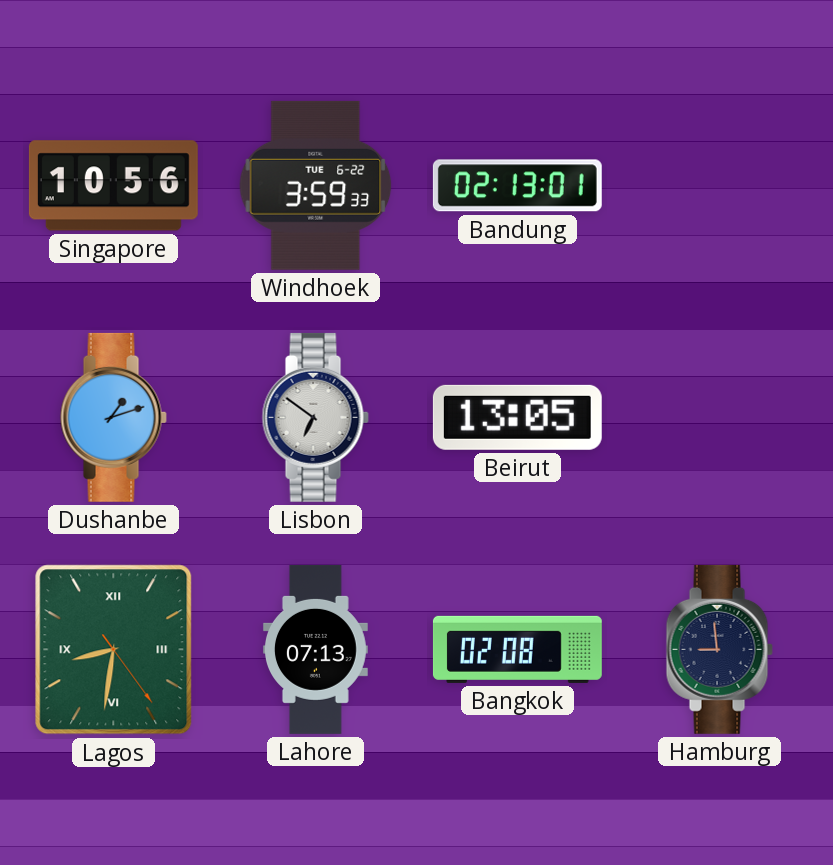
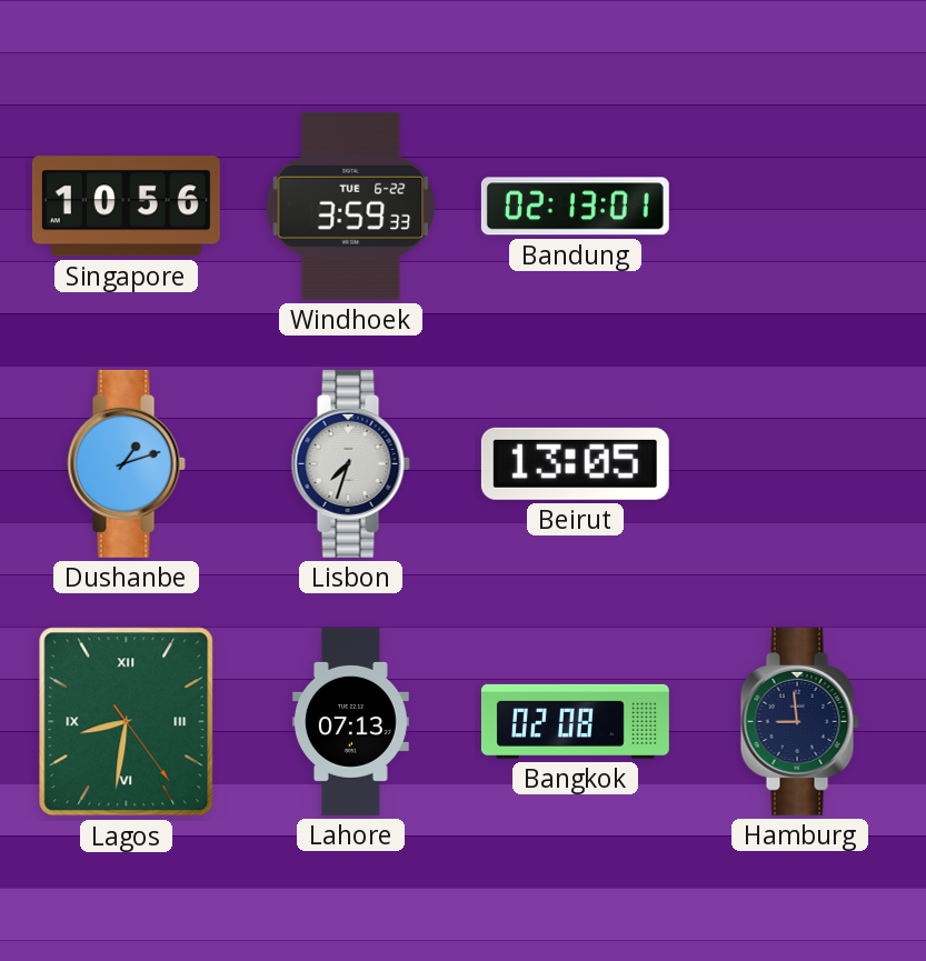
Lisbon: 6:51 -> 7:33
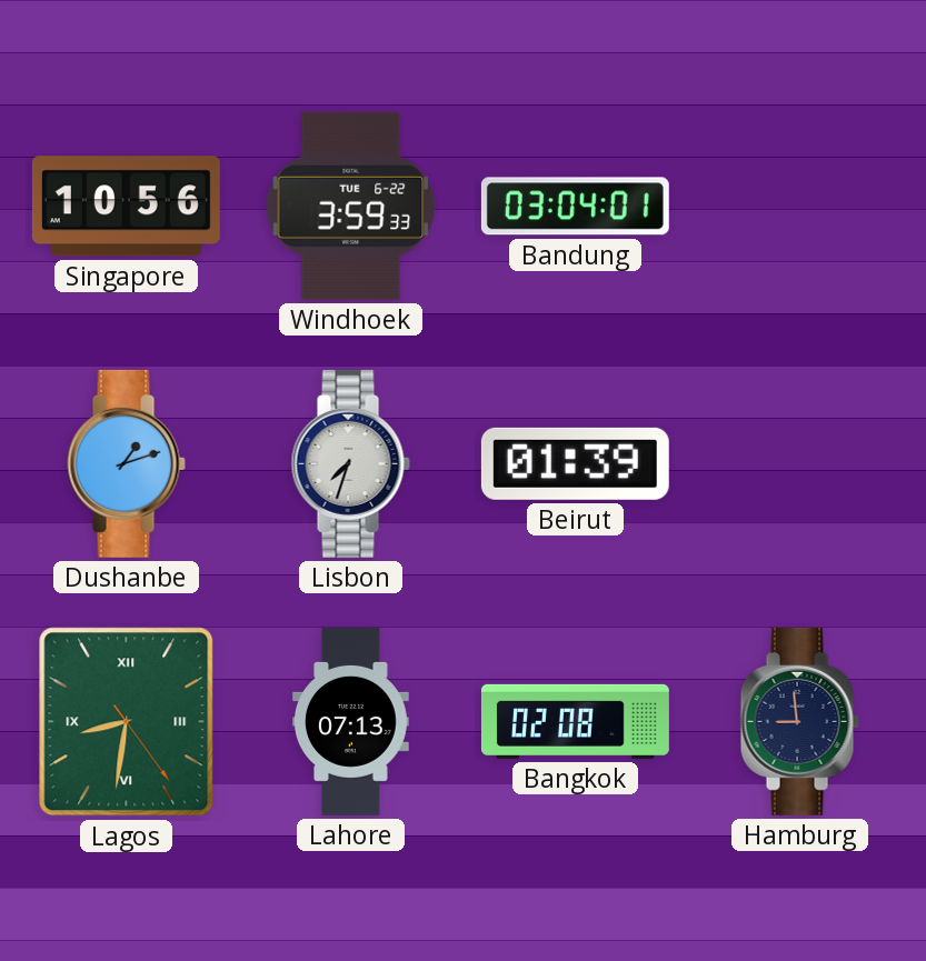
Bandung: 02:13 -> 03:04
Beirut: 13:05 -> 01:39
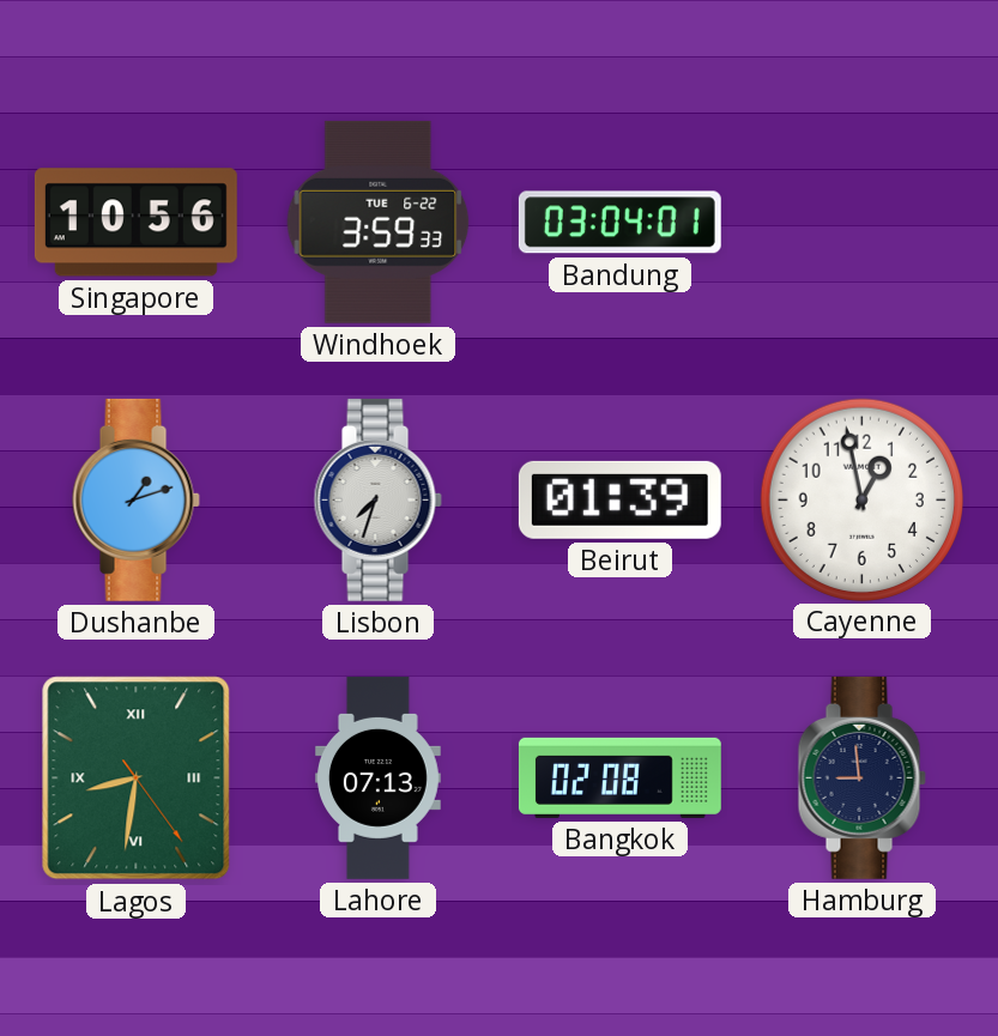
Cayenne: none -> 12:58
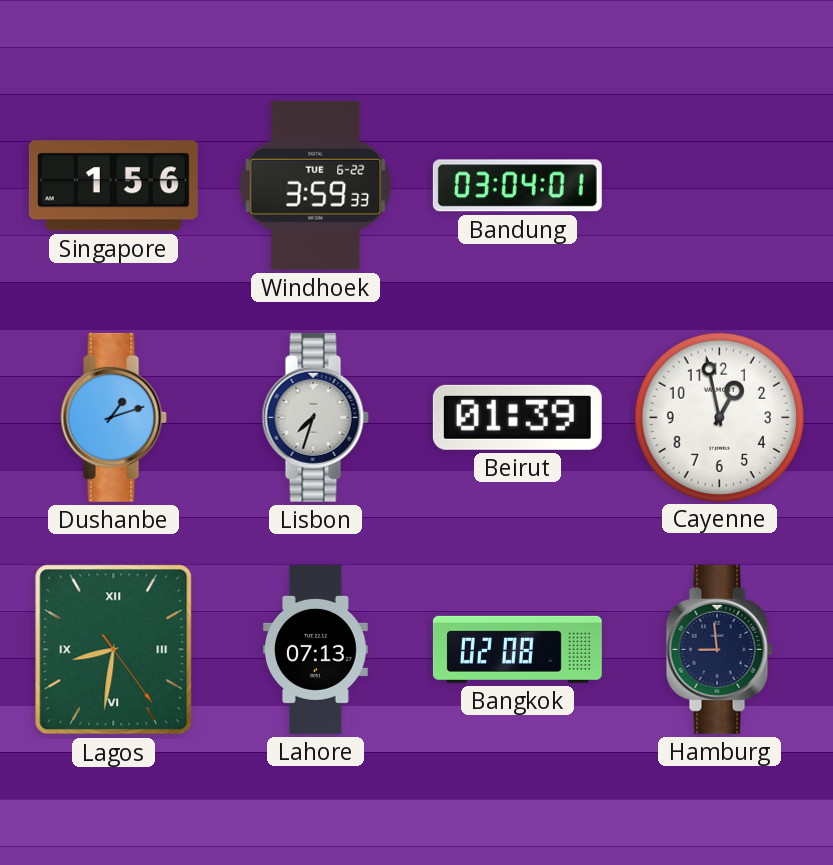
Singapore: 10:56 -> 1:56
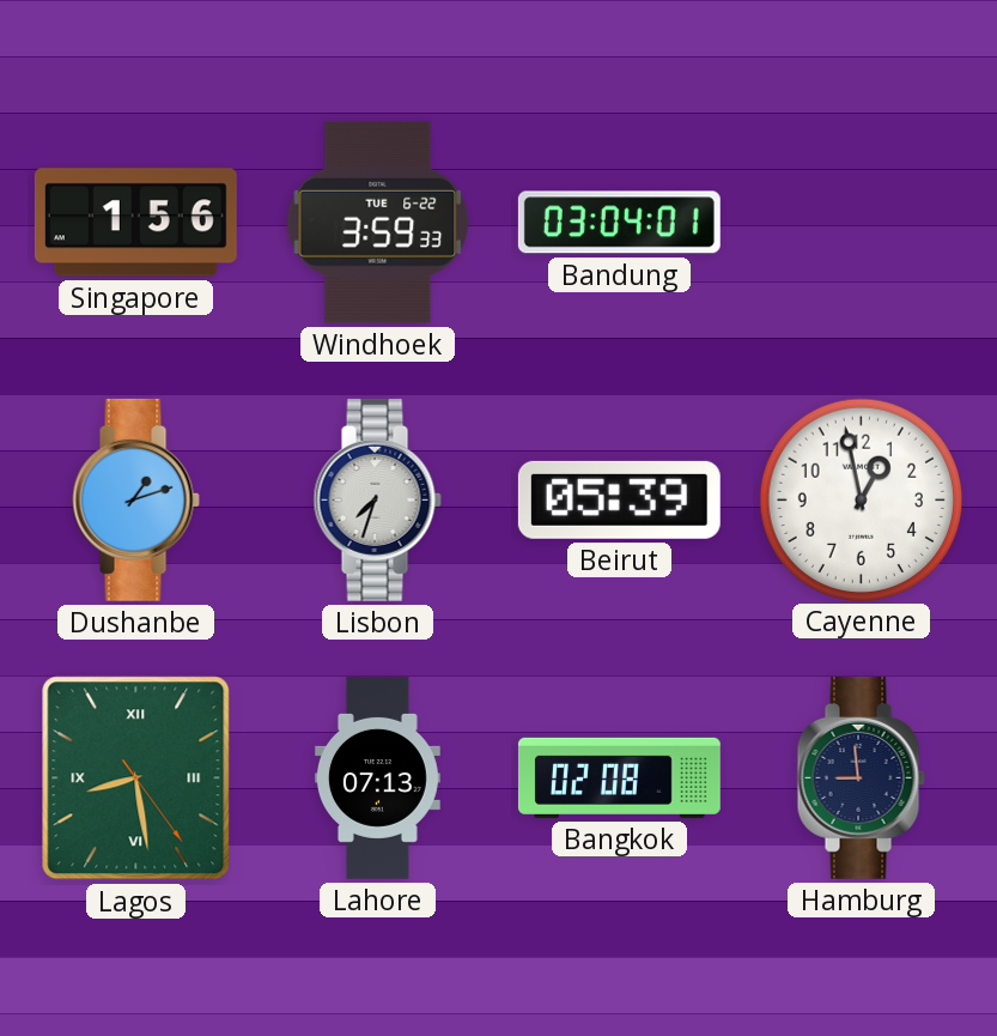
Beirut: 01:39 -> 05:39
Lagos: 8:31 -> 8:28
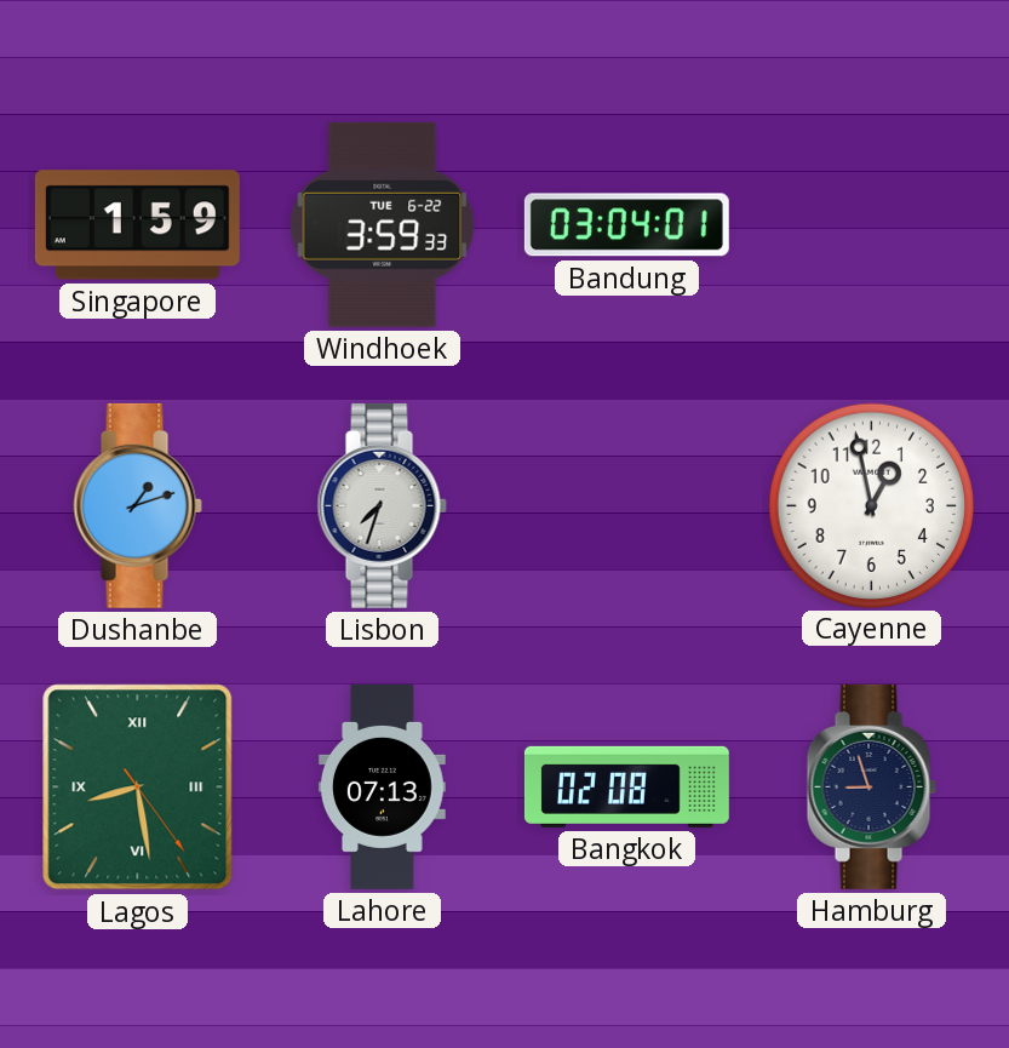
Singapore: 1:56 -> 1:59
Beirut: 05:39 -> none
Hamburg: 8:59 -> 8:57
